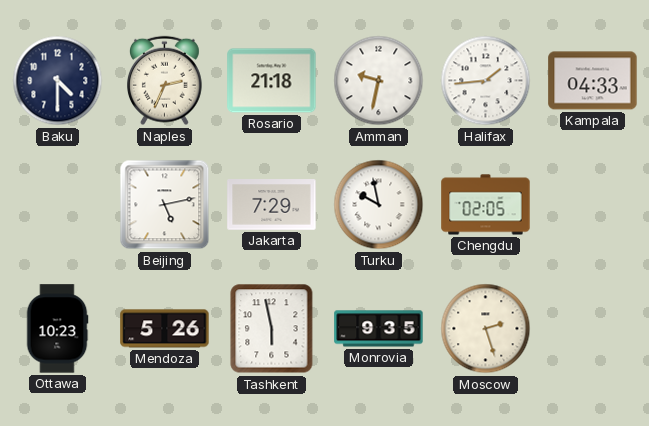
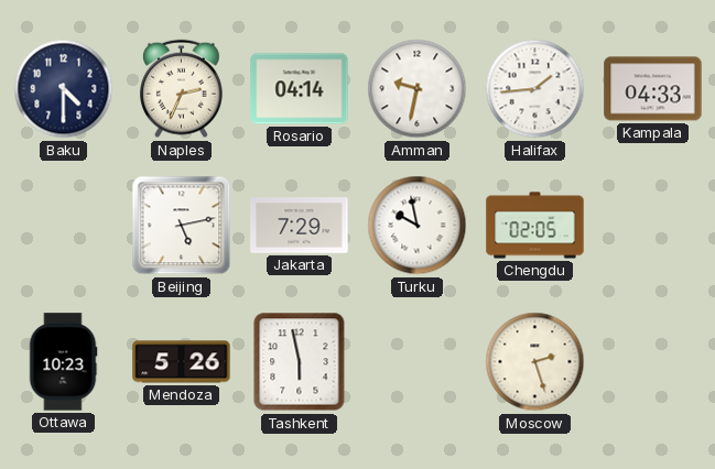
Rosario: 21:18 -> 04:14
Monrovia: 9:35 -> none
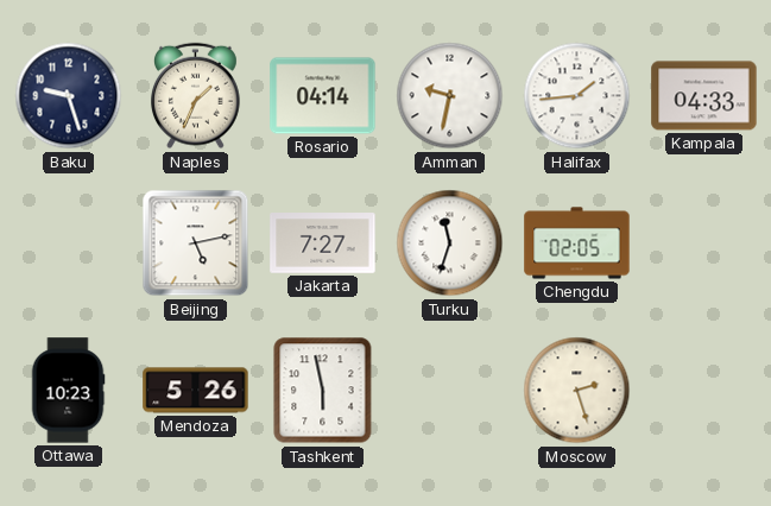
Baku: 4:30 -> 9:27
Naples: 2:34 -> 1:34
Jakarta: 7:29 -> 7:27
Turku: 9:58 -> 11:33
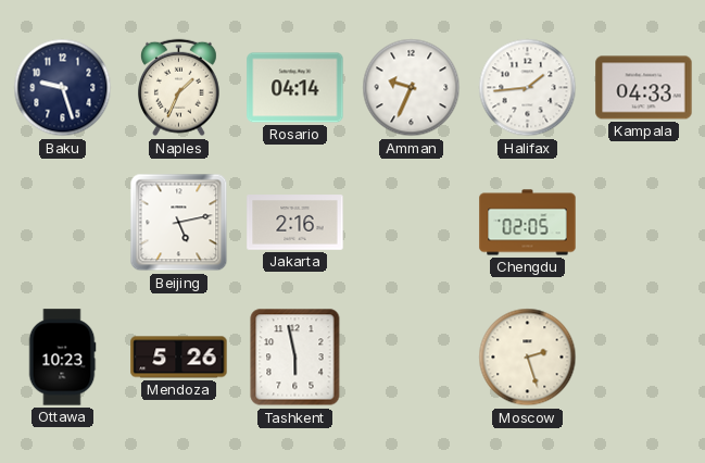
Amman: 9:32 -> 9:34
Jakarta: 7:27 -> 2:16
Turku: 11:33 -> none
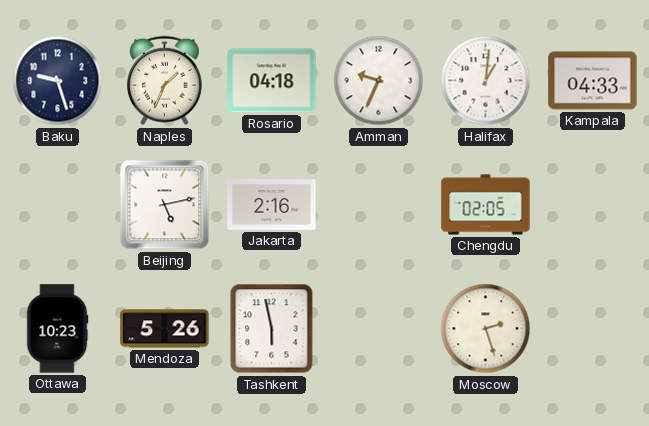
Rosario: 04:14 -> 04:18
Halifax: 1:44 -> 1:01
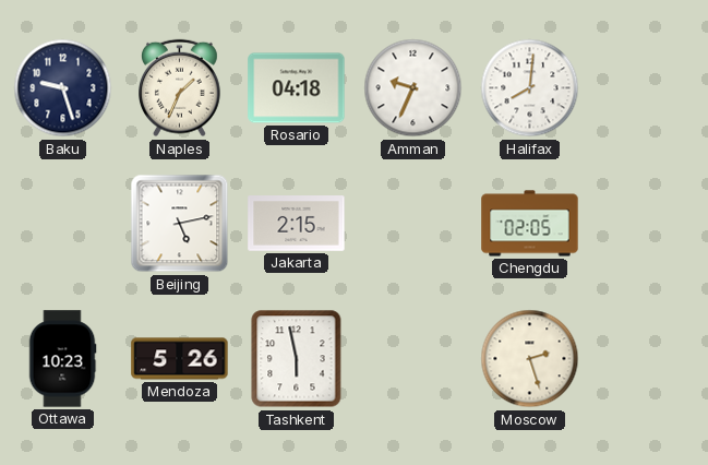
Halifax: 1:01 -> 8:01
Kampala: 04:33 -> none
Jakarta: 2:16 -> 2:15
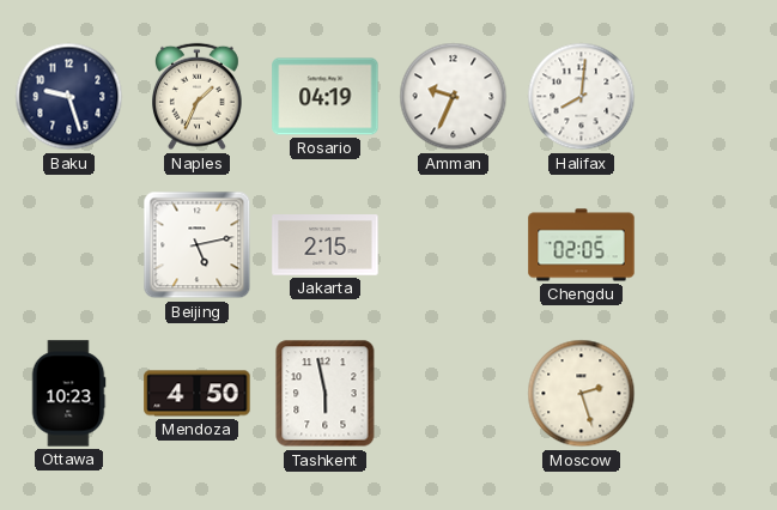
Rosario: 04:18 -> 04:19
Mendoza: 5:26 -> 4:50
